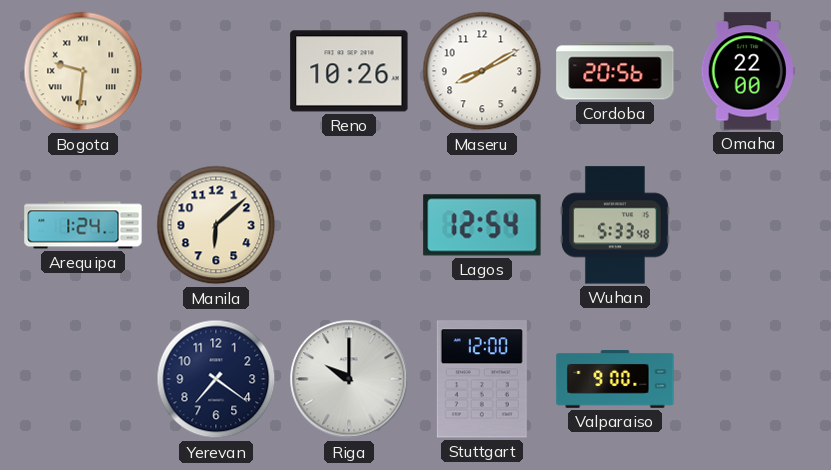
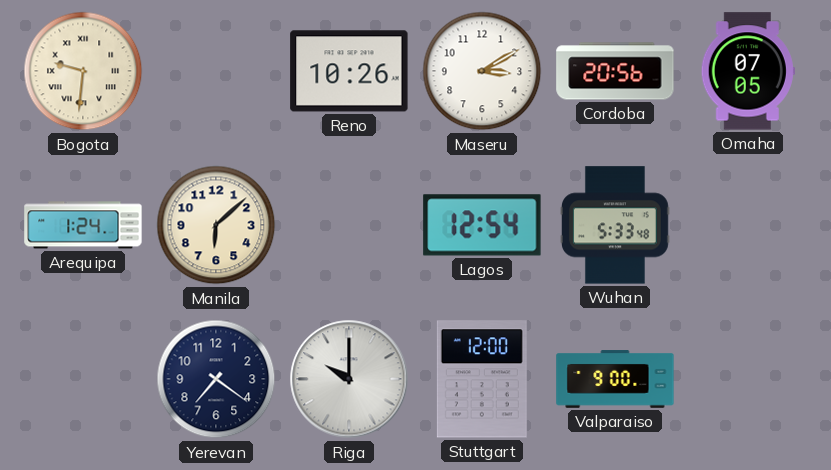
Maseru: 8:10 -> 3:10
Omaha: 22:00 -> 07:05
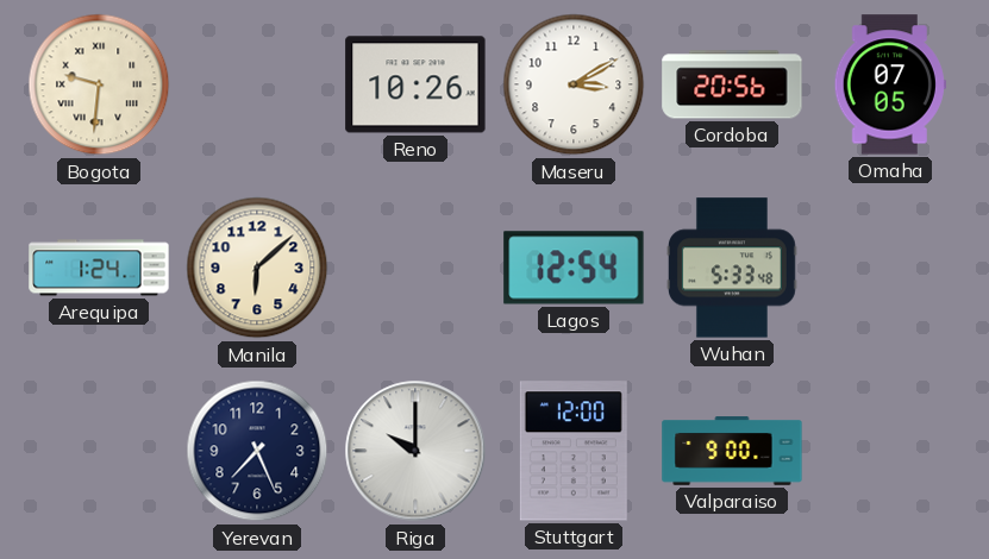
Yerevan: 7:21 -> 7:26
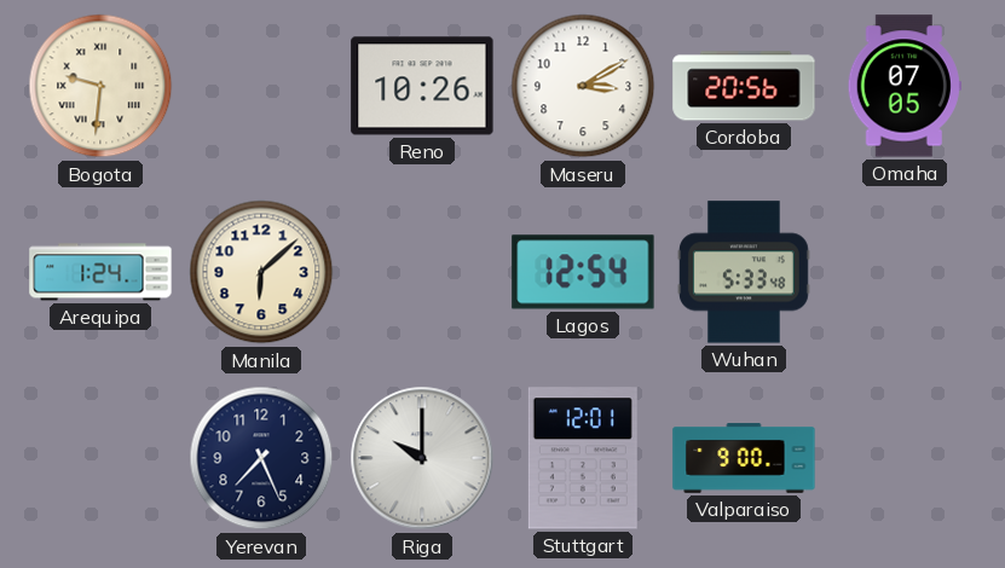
Stuttgart: 12:00 -> 12:01
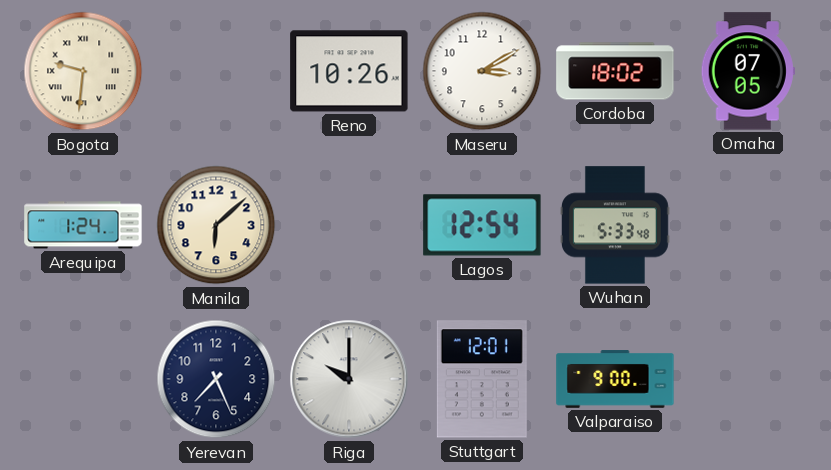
Cordoba: 20:56 -> 18:02
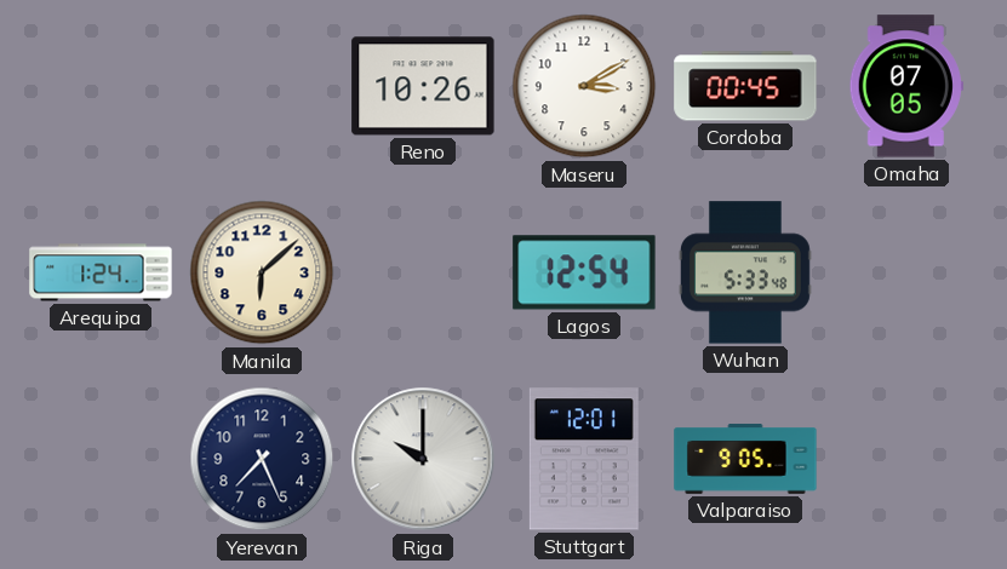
Bogota: 9:31 -> none
Cordoba: 18:02 -> 00:45
Valparaiso: 9:00 -> 9:05
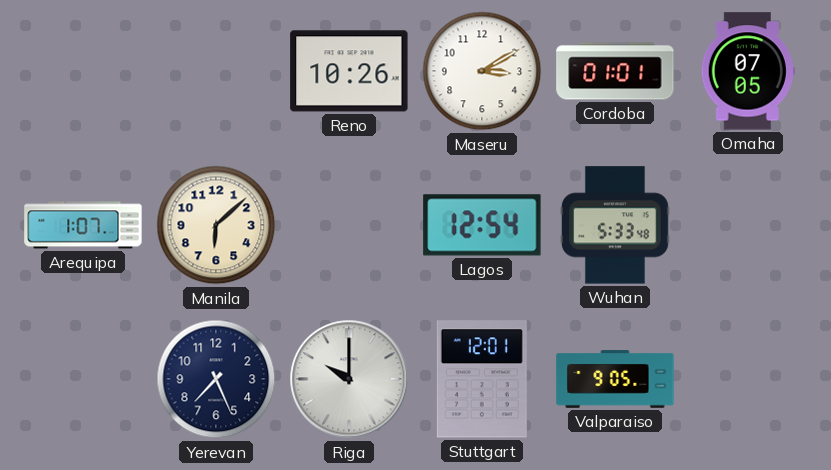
Cordoba: 00:45 -> 01:01
Arequipa: 1:24 -> 1:07
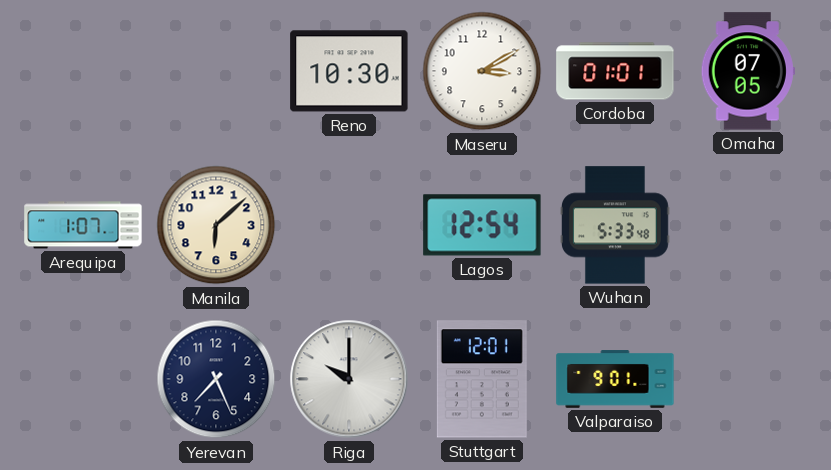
Reno: 10:26 -> 10:30
Valparaiso: 9:05 -> 9:01
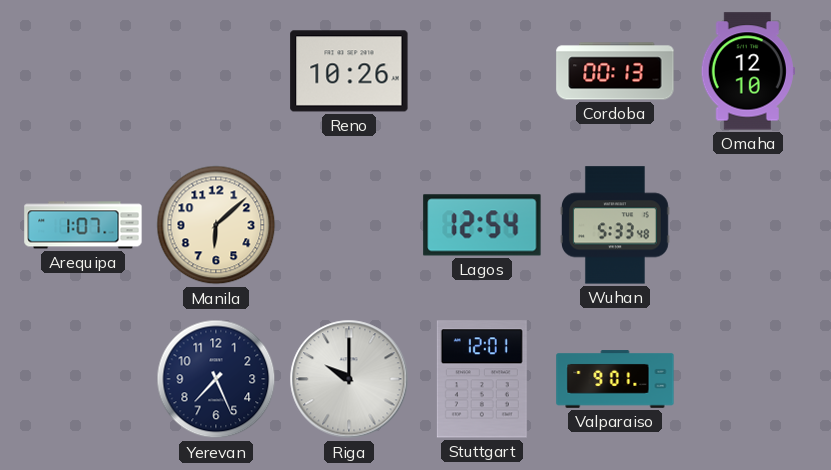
Reno: 10:30 -> 10:26
Maseru: 3:10 -> none
Cordoba: 01:01 -> 00:13
Omaha: 07:05 -> 12:10
